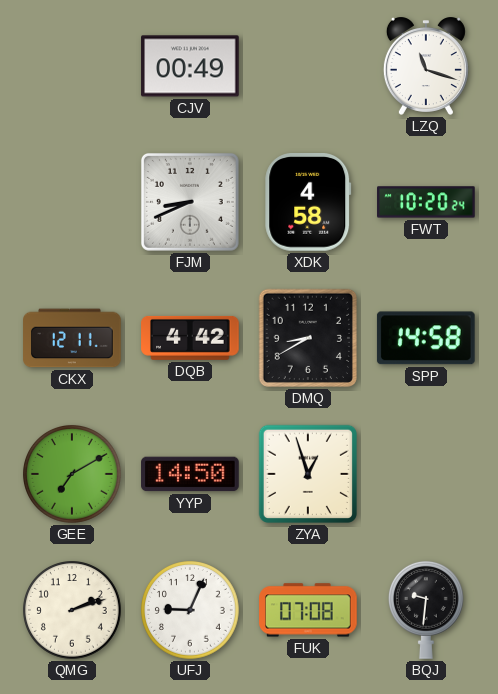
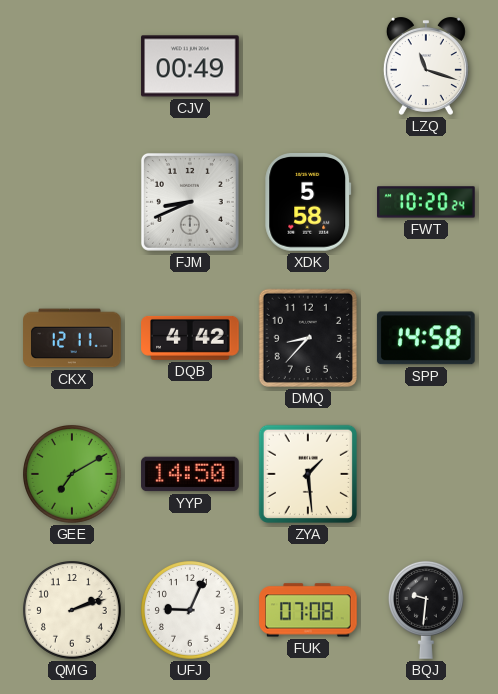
XDK: 4:58 -> 5:58
DMQ: 8:40 -> 8:37
ZYA: 12:57 -> 1:29
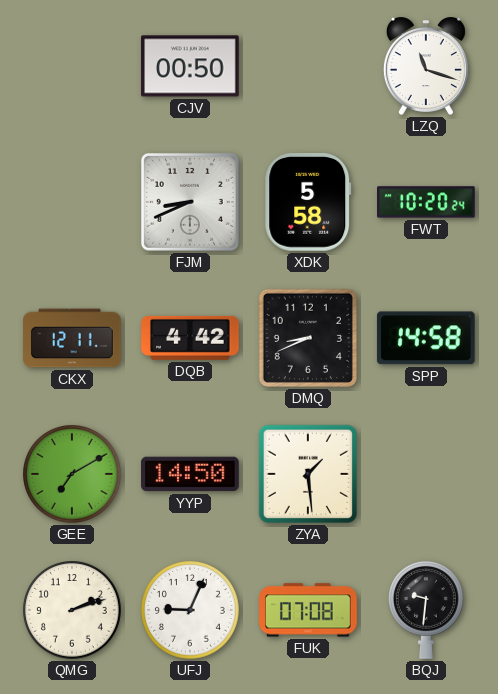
CJV: 00:49 -> 00:50
DMQ: 8:37 -> 8:41
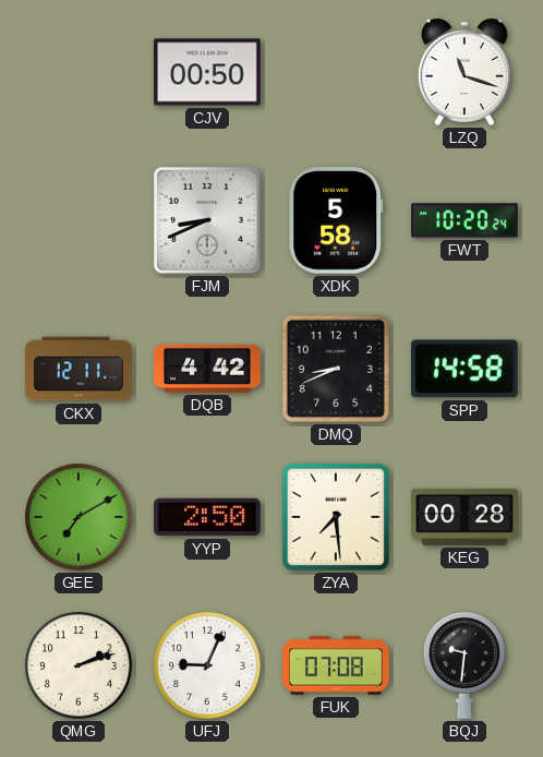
YYP: 14:50 -> 2:50
ZYA: 1:29 -> 7:29
KEG: none -> 00:28
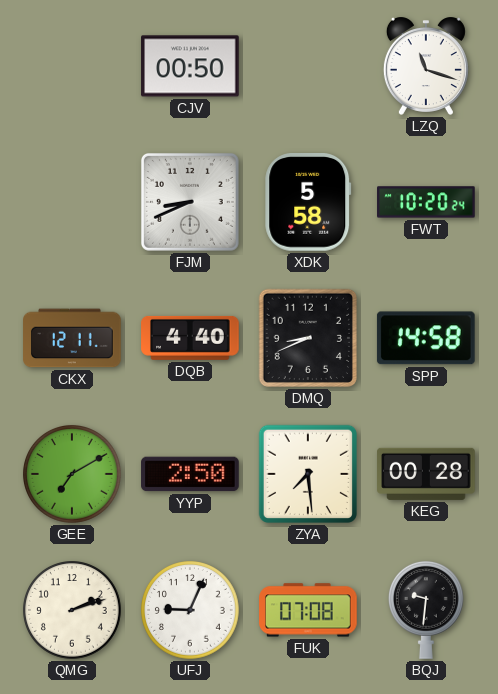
DQB: 4:42 -> 4:40
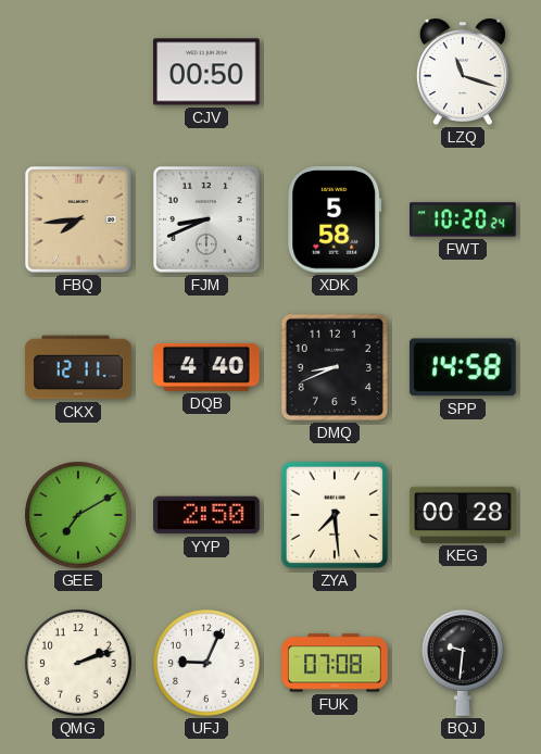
FBQ: none -> 7:44
